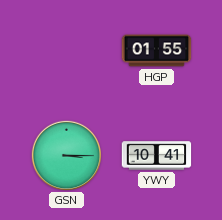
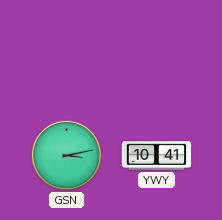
HGP: 01:55 -> none
GSN: 3:15 -> 3:13
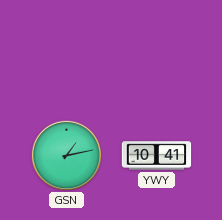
GSN: 3:13 -> 1:13
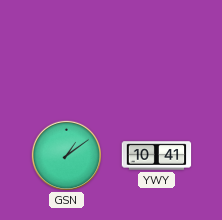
GSN: 1:13 -> 1:09
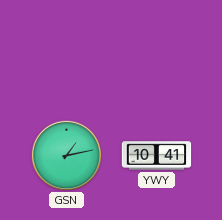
GSN: 1:09 -> 1:13
